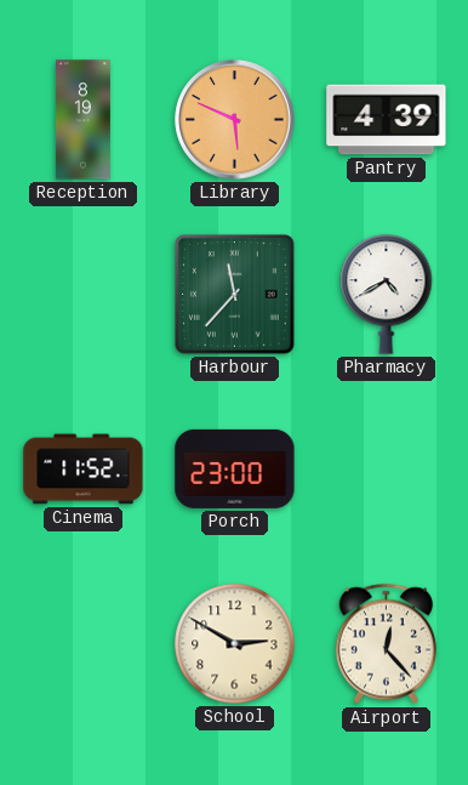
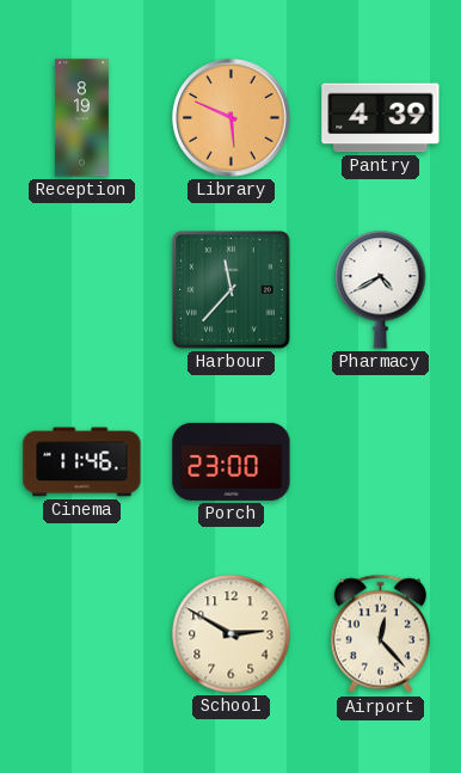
Cinema: 11:52 -> 11:46
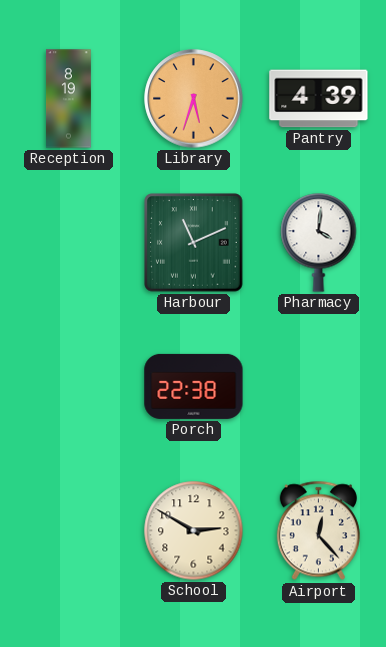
Library: 5:49 -> 5:33
Harbour: 11:37 -> 11:11
Pharmacy: 4:40 -> 4:01
Cinema: 11:46 -> none
Porch: 23:00 -> 22:38
